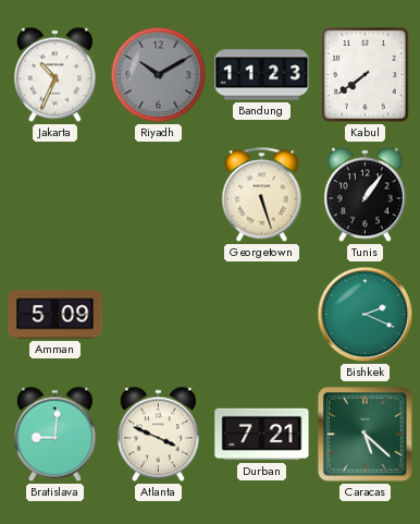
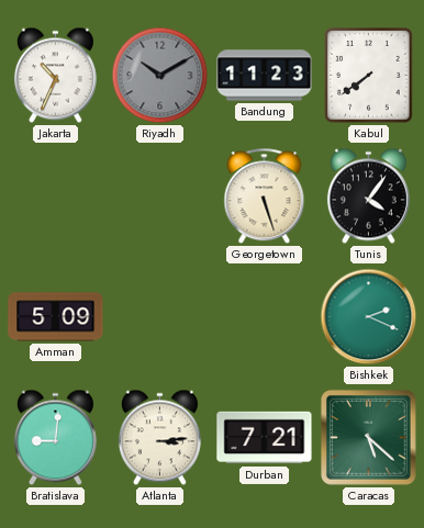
Tunis: 1:06 -> 4:06
Atlanta: 3:49 -> 3:14
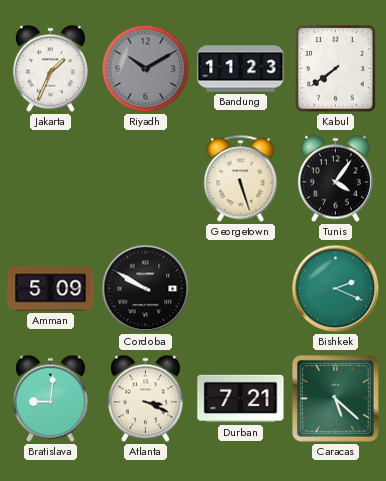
Jakarta: 10:34 -> 1:34
Cordoba: none -> 9:50
Atlanta: 3:14 -> 3:19
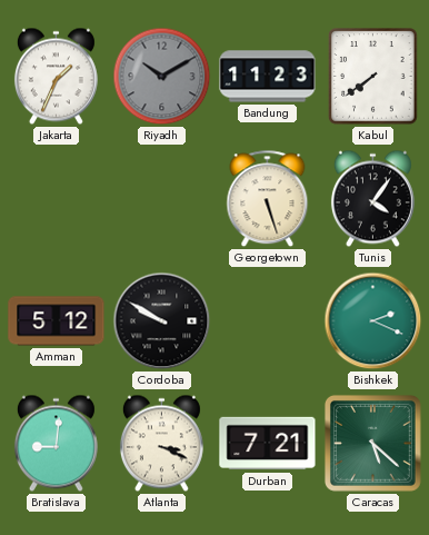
Amman: 5:09 -> 5:12
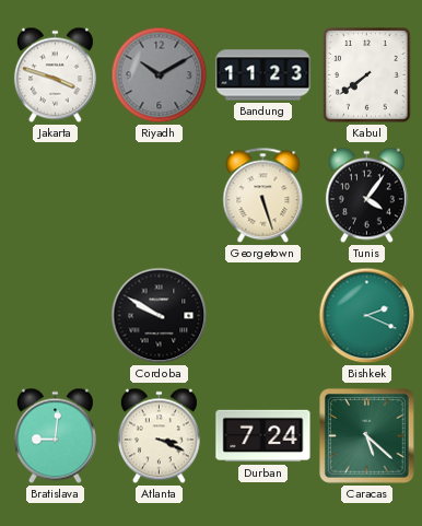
Jakarta: 1:34 -> 3:48
Amman: 5:12 -> none
Durban: 7:21 -> 7:24
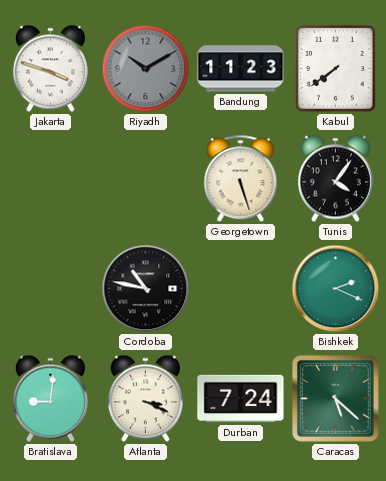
Cordoba: 9:50 -> 10:47
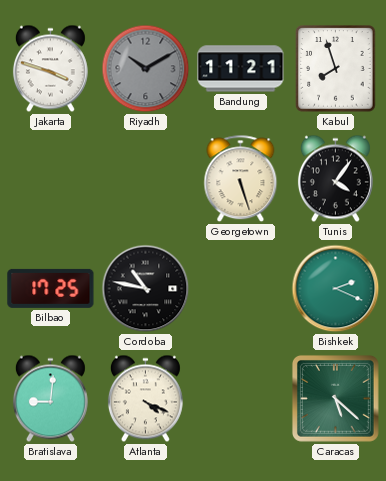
Bandung: 11:23 -> 11:21
Kabul: 7:39 -> 7:57
Bilbao: none -> 17:25
Atlanta: 3:19 -> 4:19
Durban: 7:24 -> none
